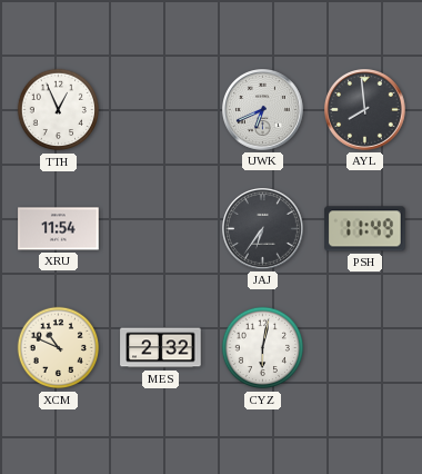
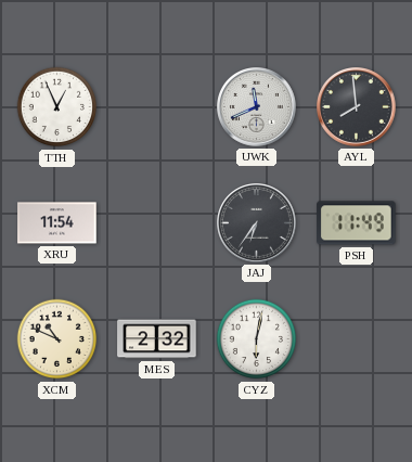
UWK: 6:41 -> 11:41
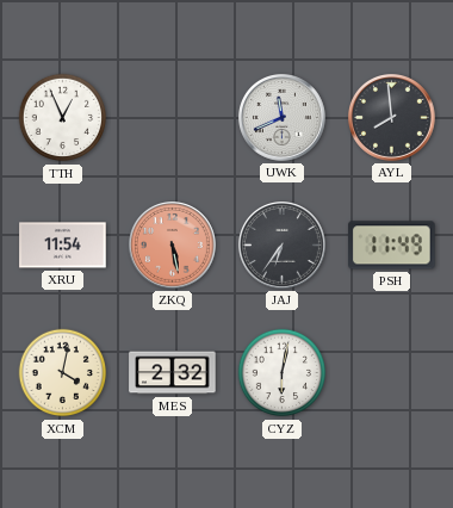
ZKQ: none -> 5:28
XCM: 10:49 -> 4:02
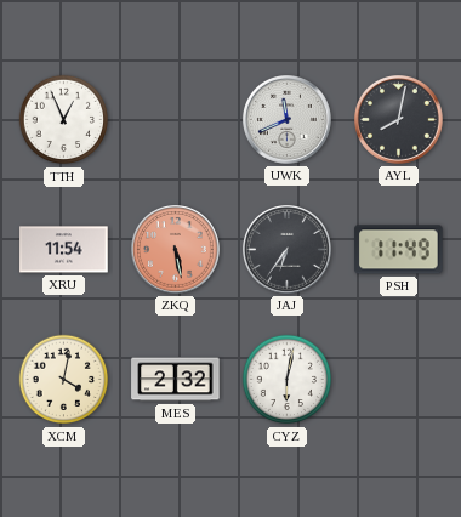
AYL: 7:59 -> 8:02
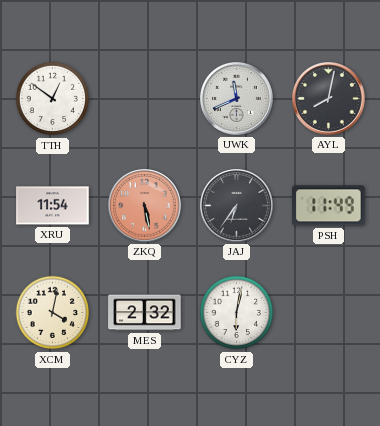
TTH: 12:56 -> 12:51
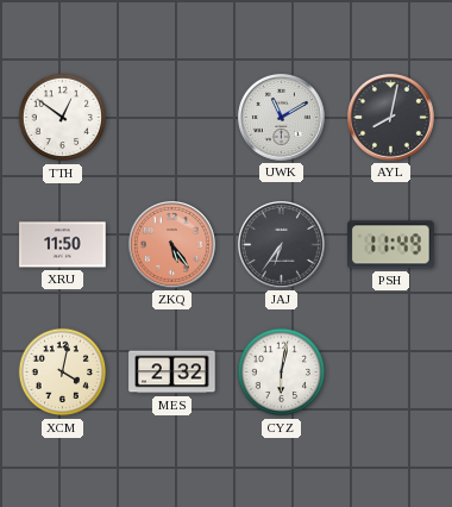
UWK: 11:41 -> 11:10
XRU: 11:54 -> 11:50
ZKQ: 5:28 -> 5:24
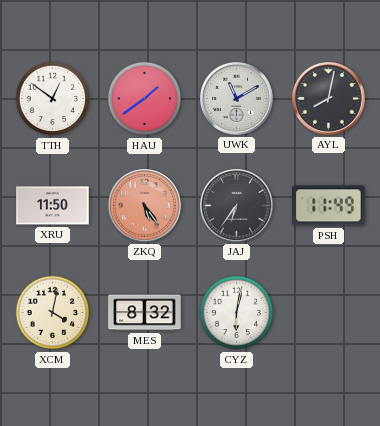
HAU: none -> 1:39
MES: 2:32 -> 8:32
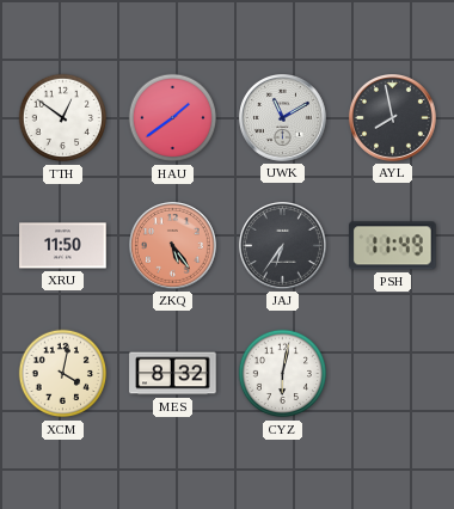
AYL: 8:02 -> 7:58
